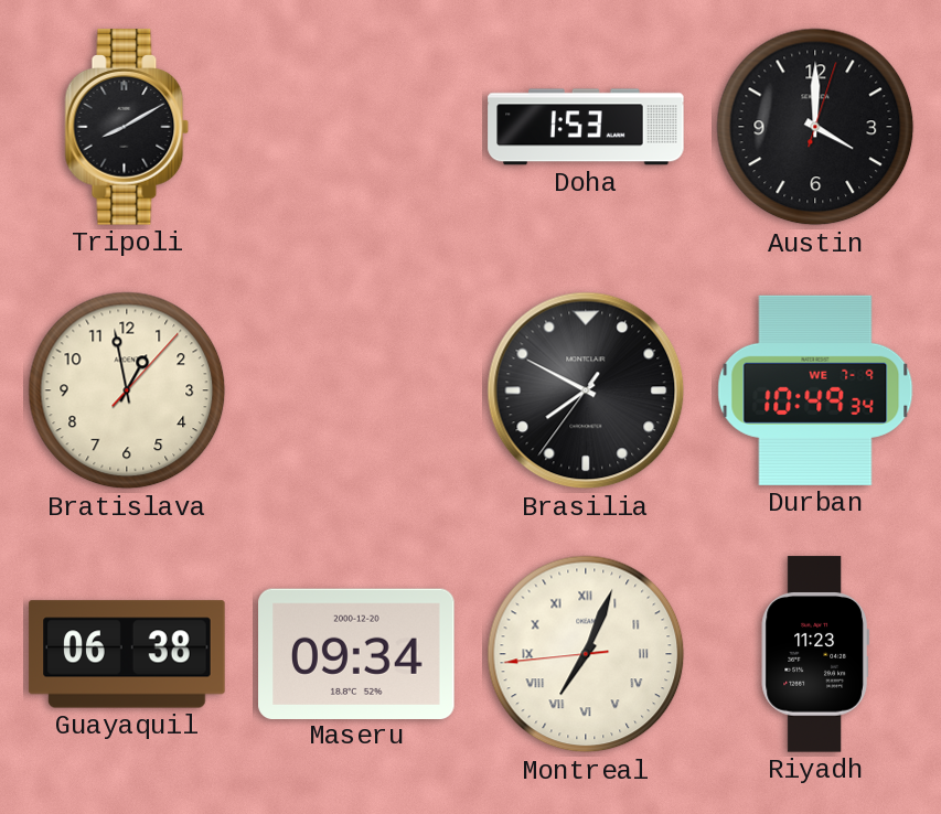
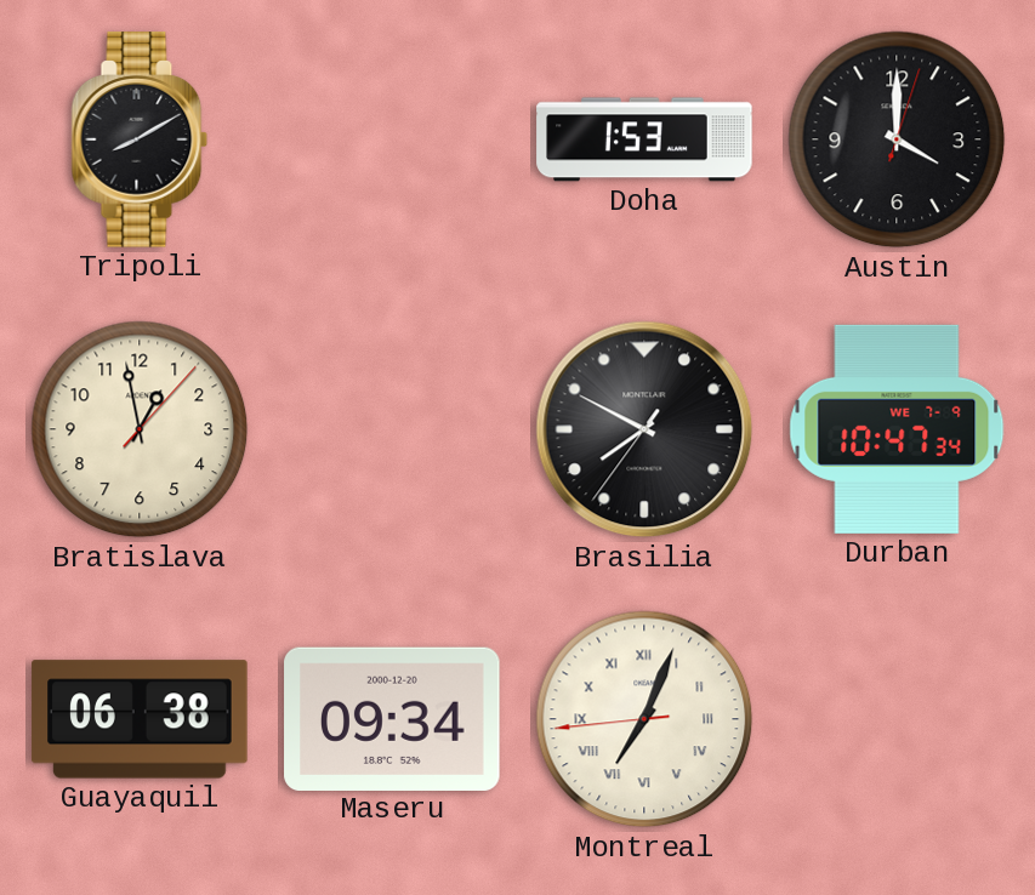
Durban: 10:49 -> 10:47
Riyadh: 11:23 -> none
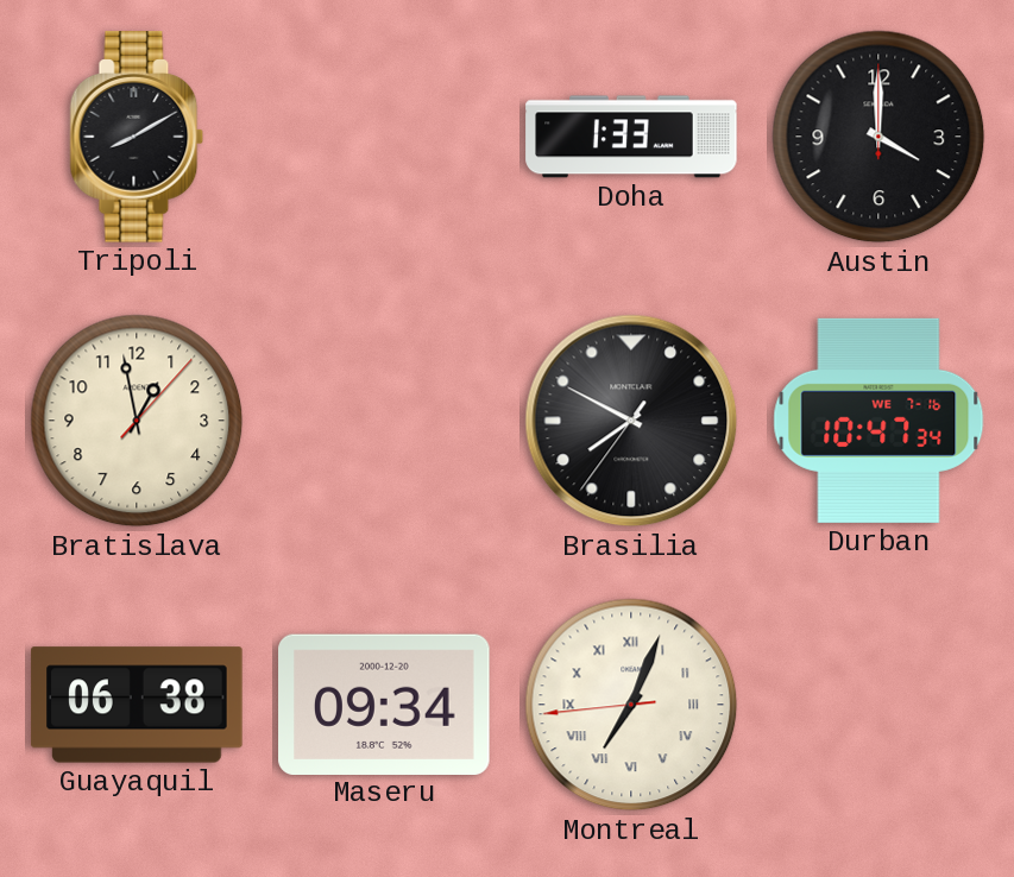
Doha: 1:53 -> 1:33
Austin: 4:00:03 -> 4:00:00
Durban date: WE 7-9 -> WE 7-16
